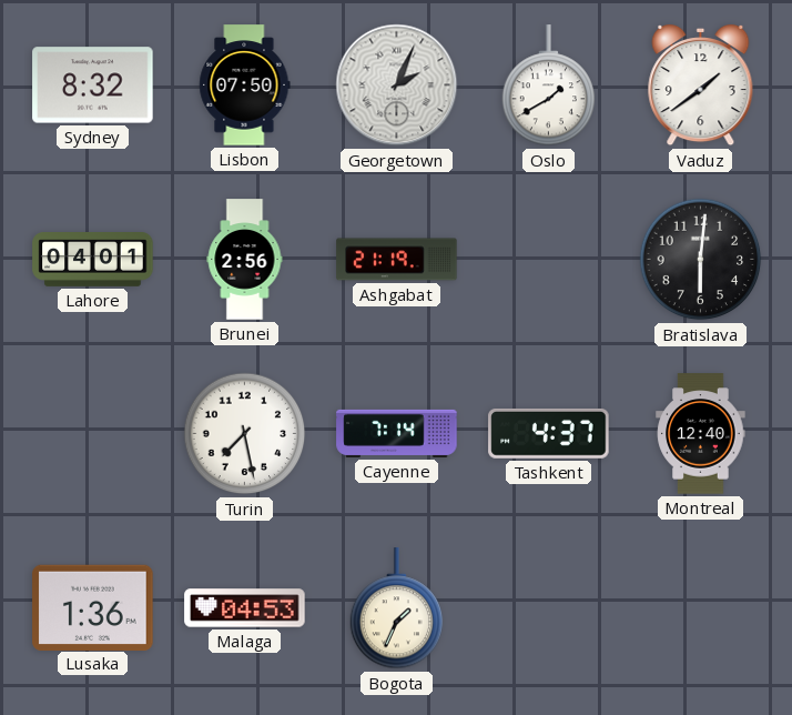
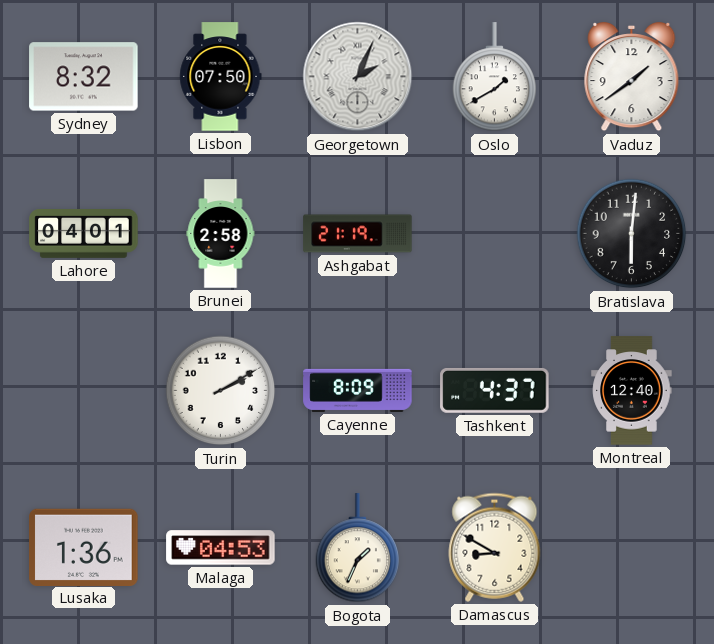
Brunei: 2:56 -> 2:58
Turin: 7:28 -> 2:10
Cayenne: 7:14 -> 8:09
Damascus: none -> 8:50
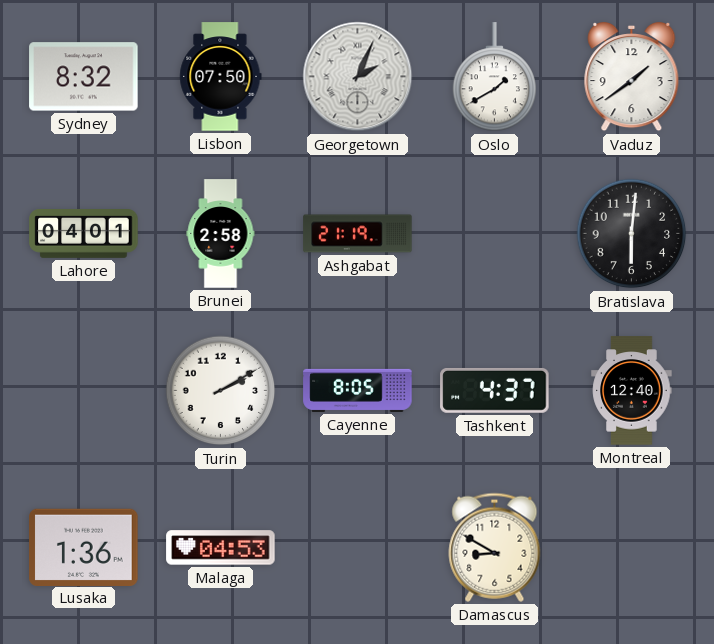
Cayenne: 8:09 -> 8:05
Bogota: 1:34 -> none
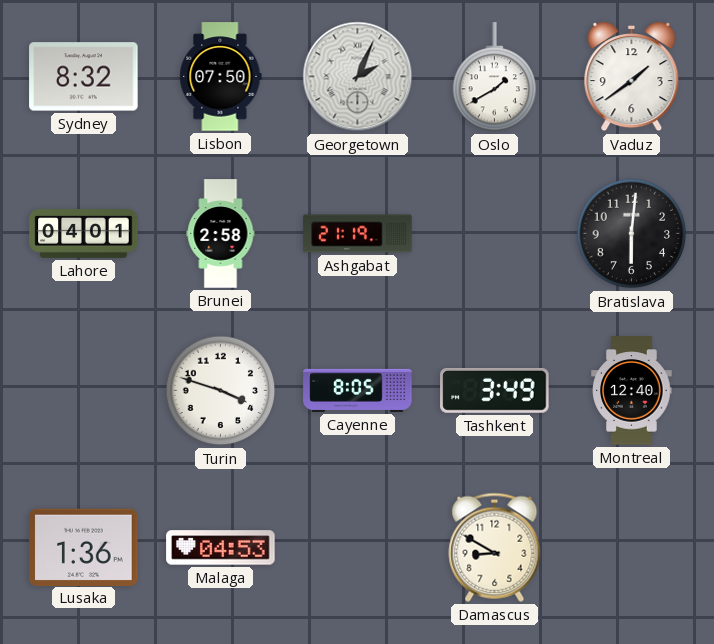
Turin: 2:10 -> 3:48
Tashkent: 4:37 -> 3:49
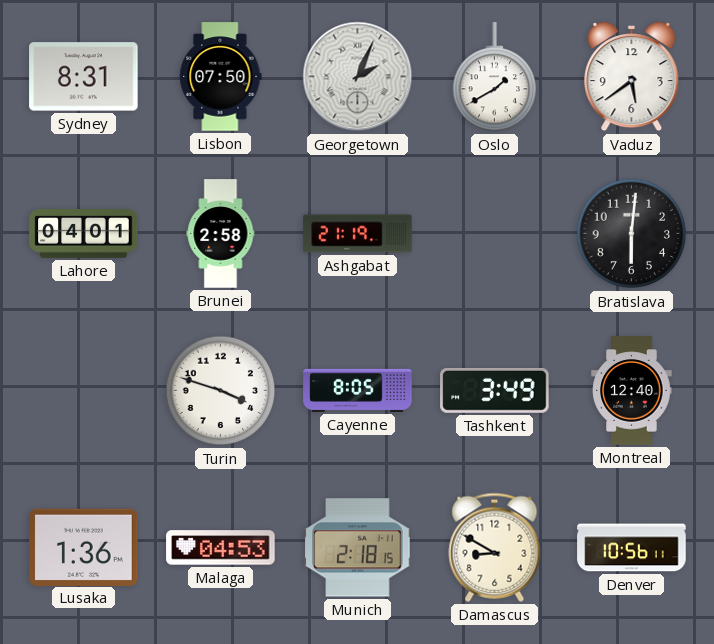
Sydney: 8:32 -> 8:31
Vaduz: 1:39 -> 5:39
Munich: none -> 2:18
Denver: none -> 10:56
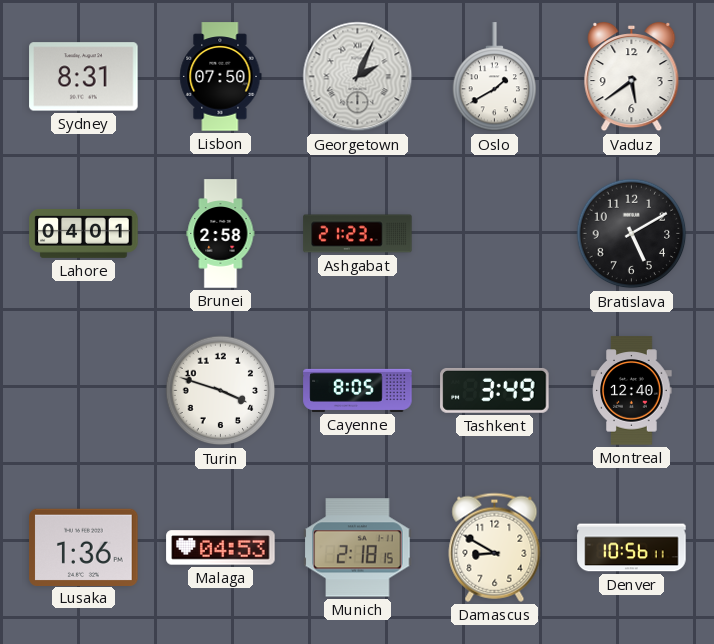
Ashgabat: 21:19 -> 21:23
Bratislava: 6:01 -> 5:10
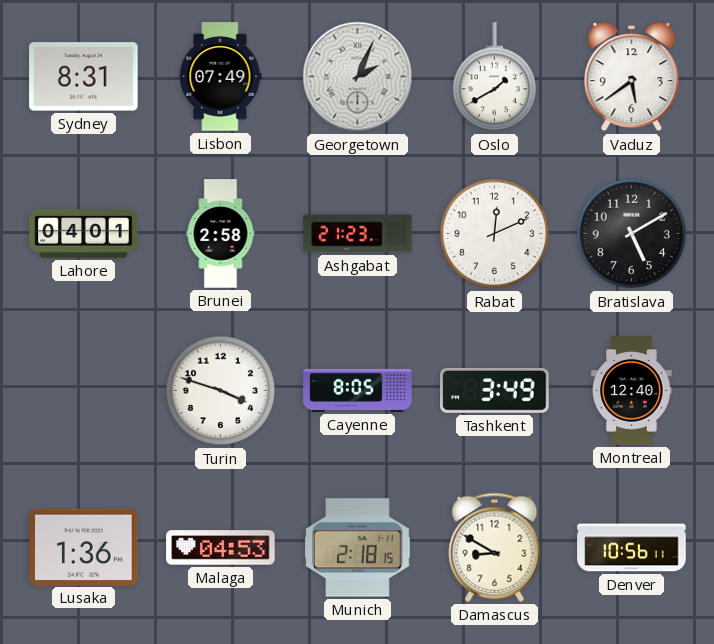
Lisbon: 07:50 -> 07:49
Rabat: none -> 12:11
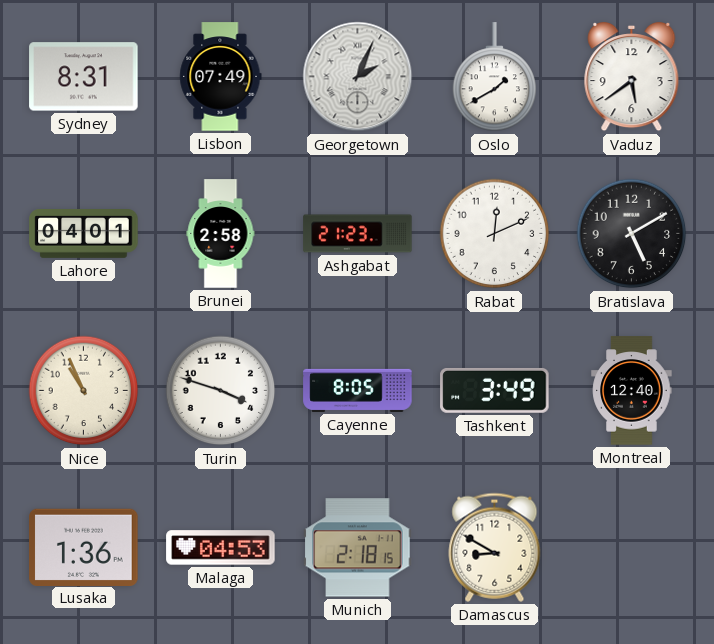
Nice: none -> 10:56
Denver: 10:56 -> none
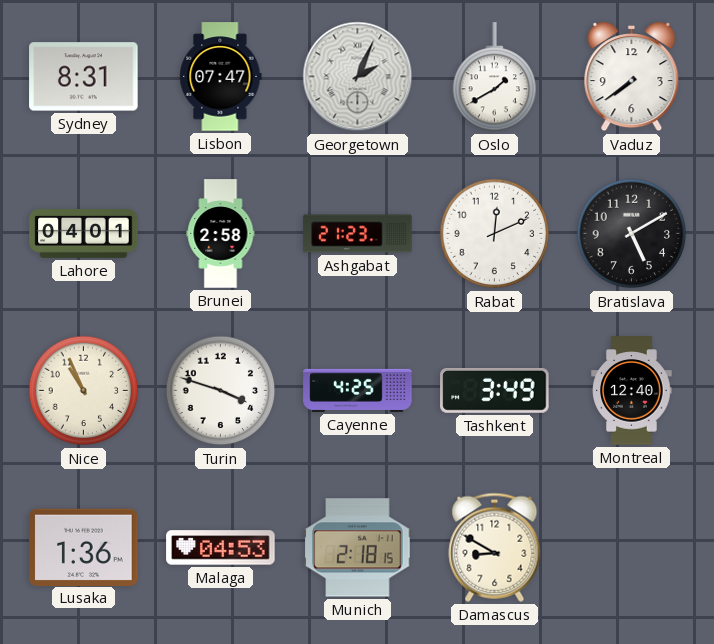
Lisbon: 07:49 -> 07:47
Vaduz: 5:39 -> 7:39
Cayenne: 8:05 -> 4:25
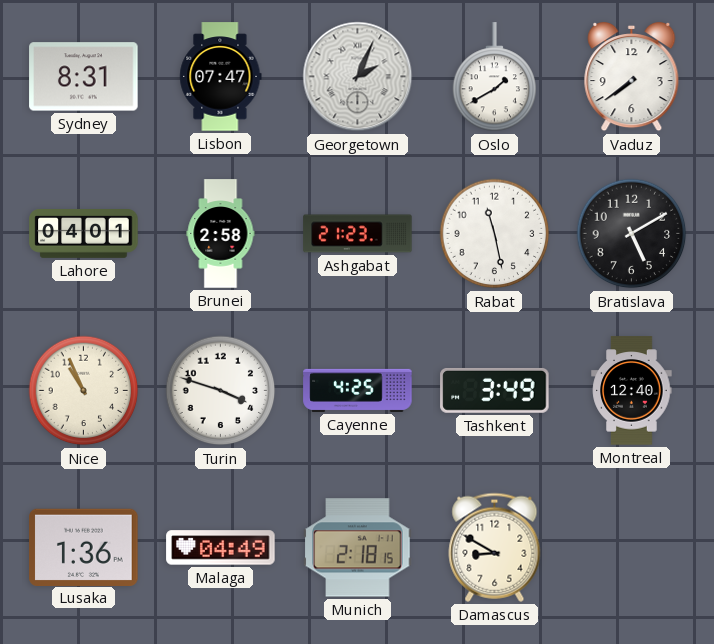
Rabat: 12:11 -> 11:28
Malaga: 04:53 -> 04:49
